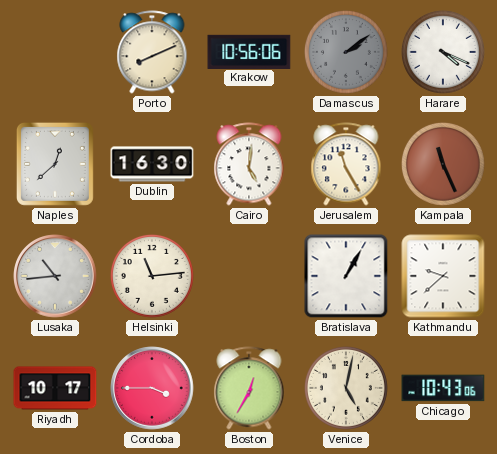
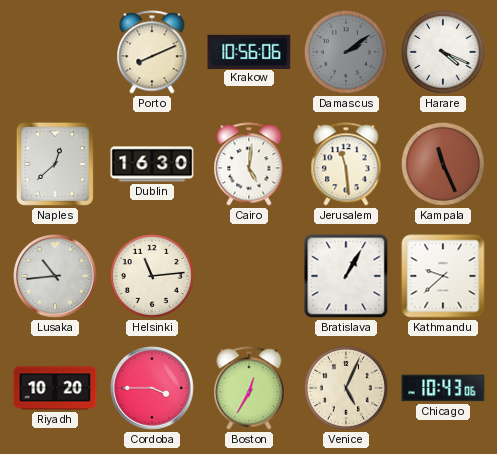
Jerusalem: 11:25 -> 11:29
Riyadh: 10:17 -> 10:20
Venice: 5:02 -> 5:04
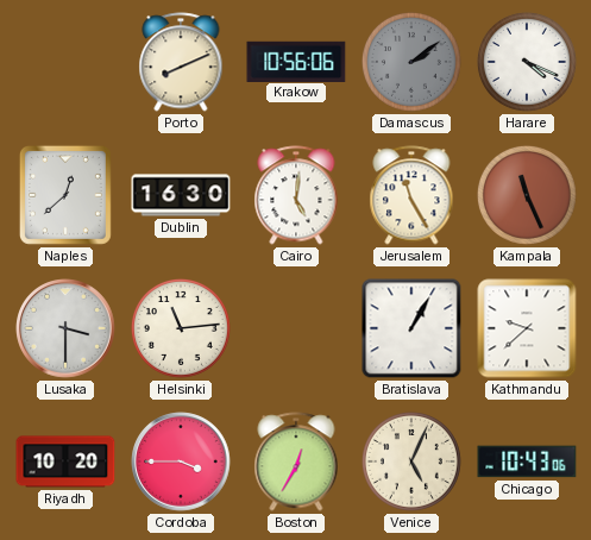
Jerusalem: 11:29 -> 11:25
Lusaka: 10:44 -> 3:30
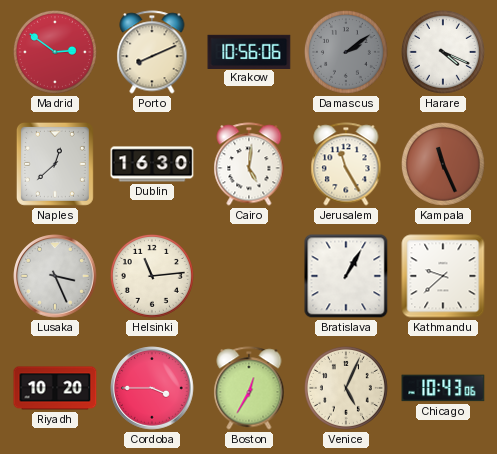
Madrid: none -> 2:51
Lusaka: 3:30 -> 3:26
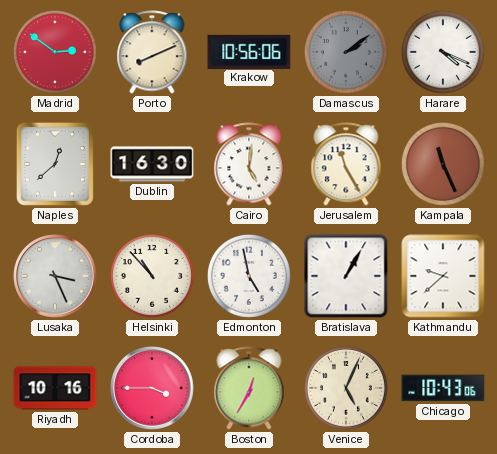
Helsinki: 11:14 -> 10:53
Edmonton: none -> 4:58
Riyadh: 10:20 -> 10:16
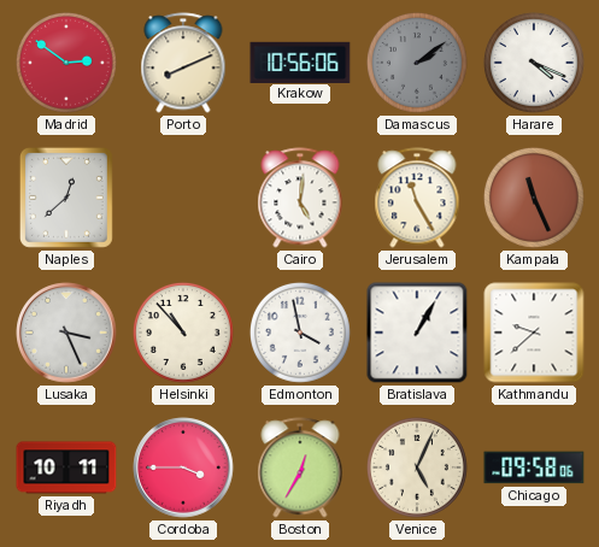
Dublin: 16:30 -> none
Edmonton: 4:58 -> 3:58
Riyadh: 10:16 -> 10:11
Chicago: 10:43 -> 09:58
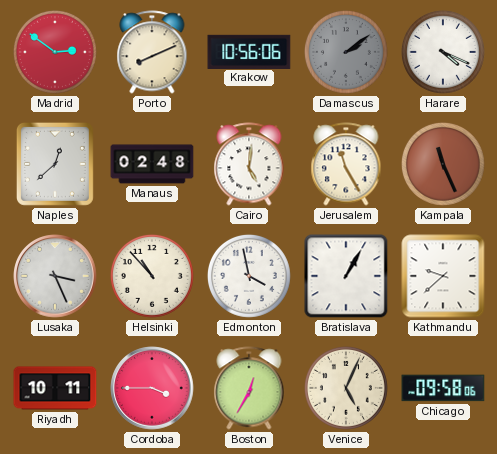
Manaus: none -> 02:48
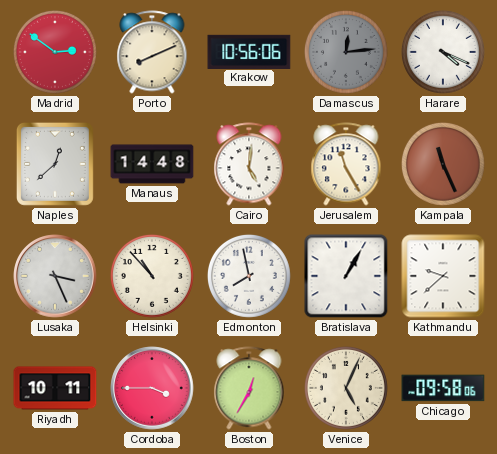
Damascus: 2:09 -> 12:14
Manaus: 02:48 -> 14:48
Edmonton: 3:58 -> 7:58
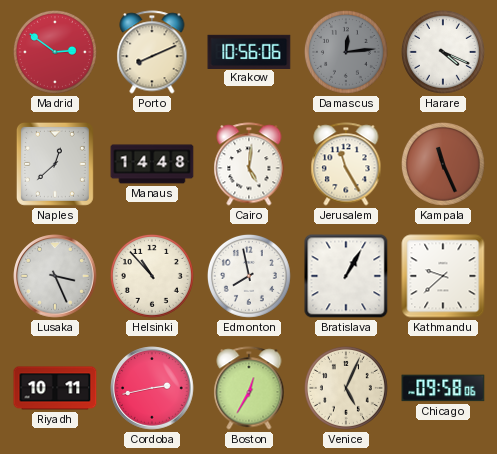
Cordoba: 3:45 -> 2:43
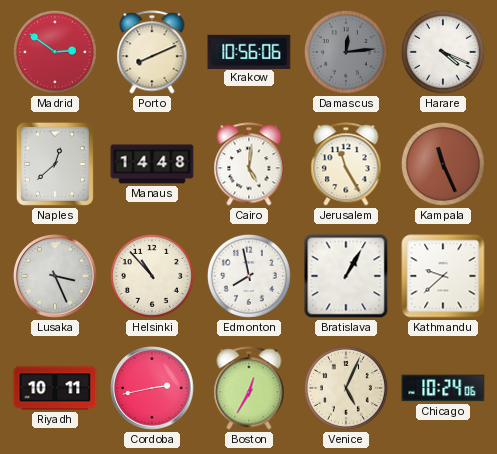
Chicago: 09:58 -> 10:24
